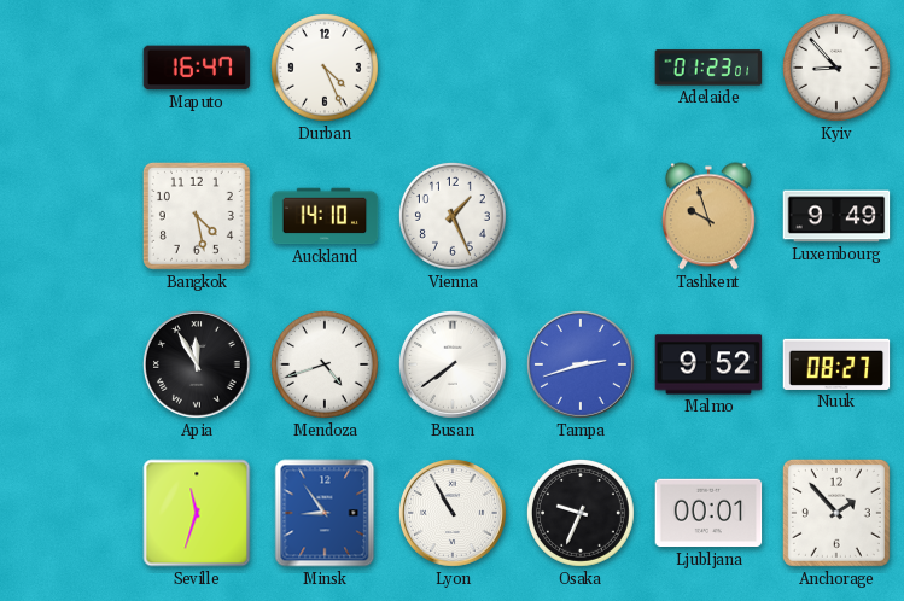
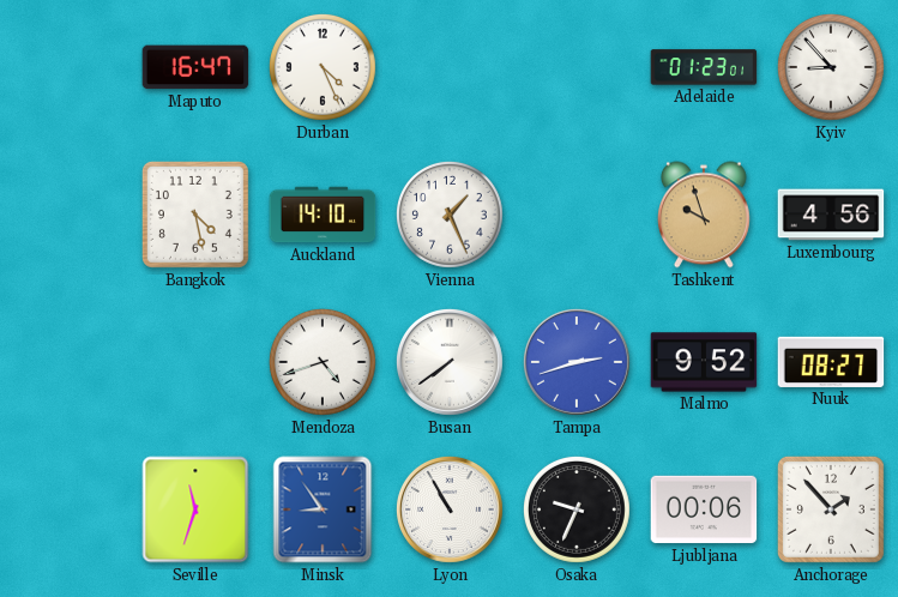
Luxembourg: 9:49 -> 4:56
Apia: 11:55 -> none
Ljubljana: 00:01 -> 00:06
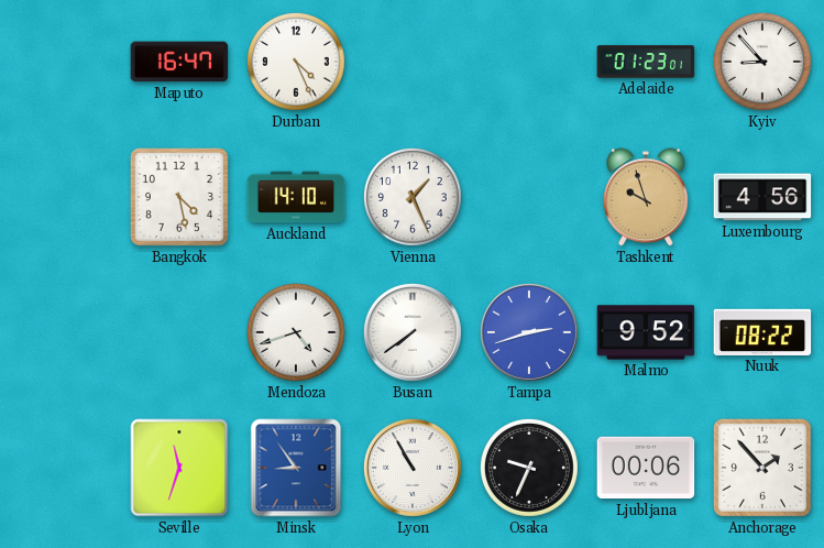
Nuuk: 08:27 -> 08:22
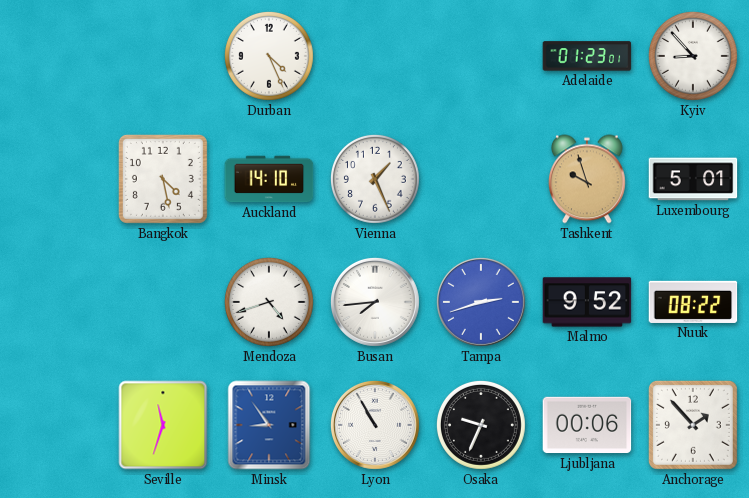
Maputo: 16:47 -> none
Luxembourg: 4:56 -> 5:01
Busan: 7:39 -> 7:44
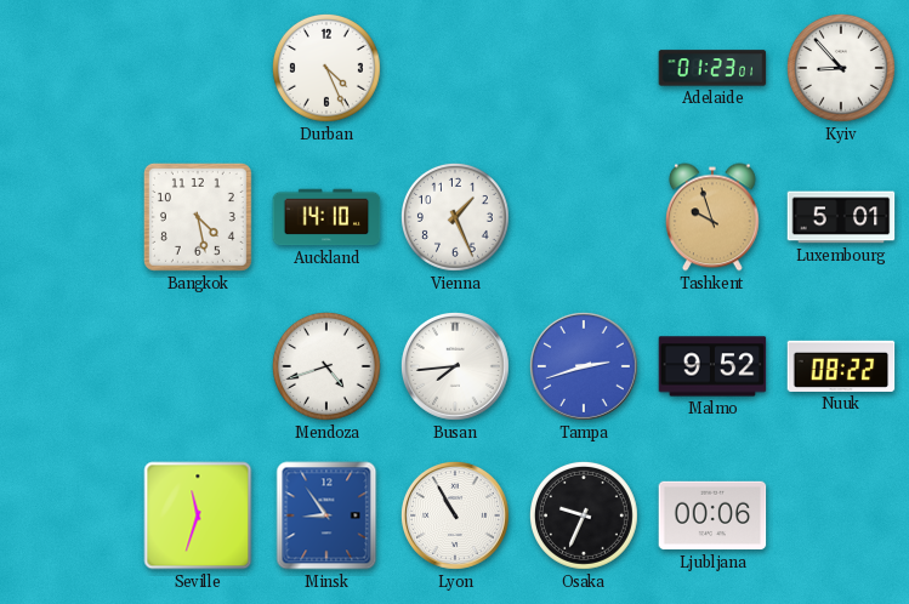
Anchorage: 1:53 -> none
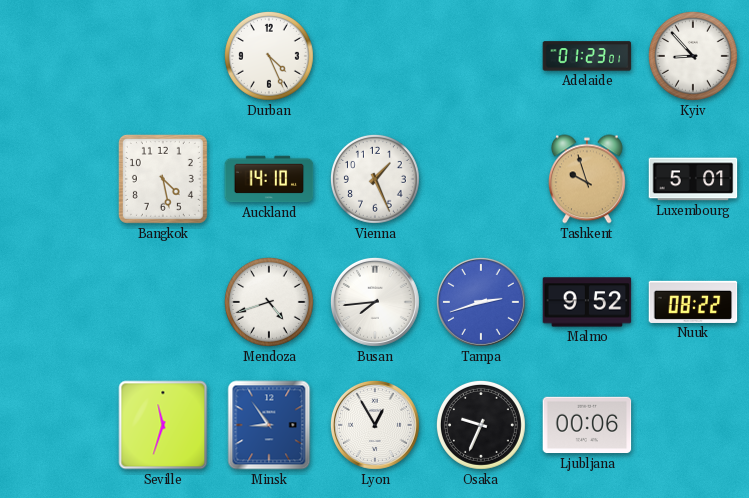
Lyon: 10:55 -> 12:55
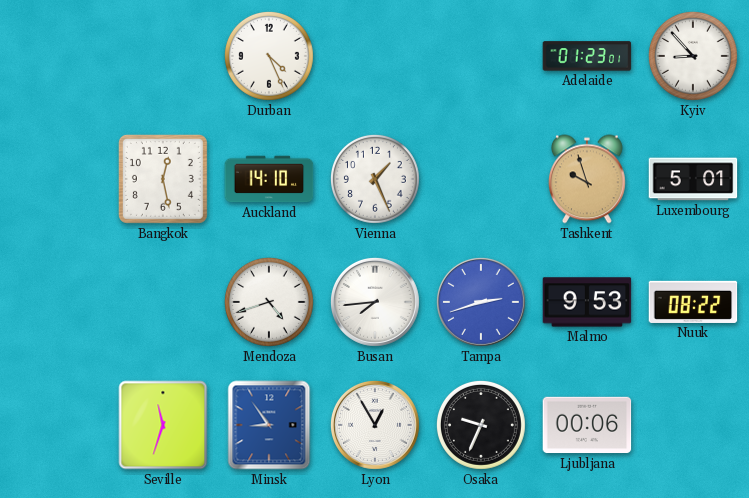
Bangkok: 4:28 -> 12:28
Malmo: 9:52 -> 9:53
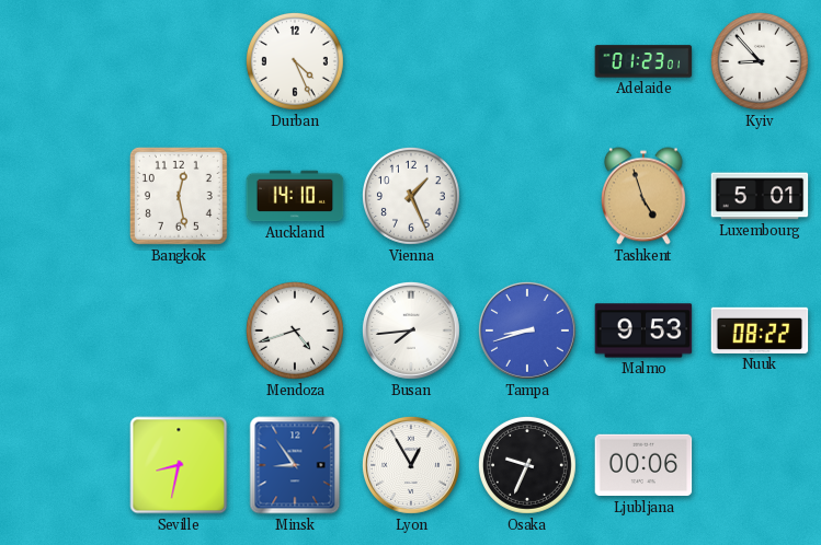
Tashkent: 9:57 -> 4:57
Tampa: 2:42 -> 8:42
Seville: 11:33 -> 8:32
